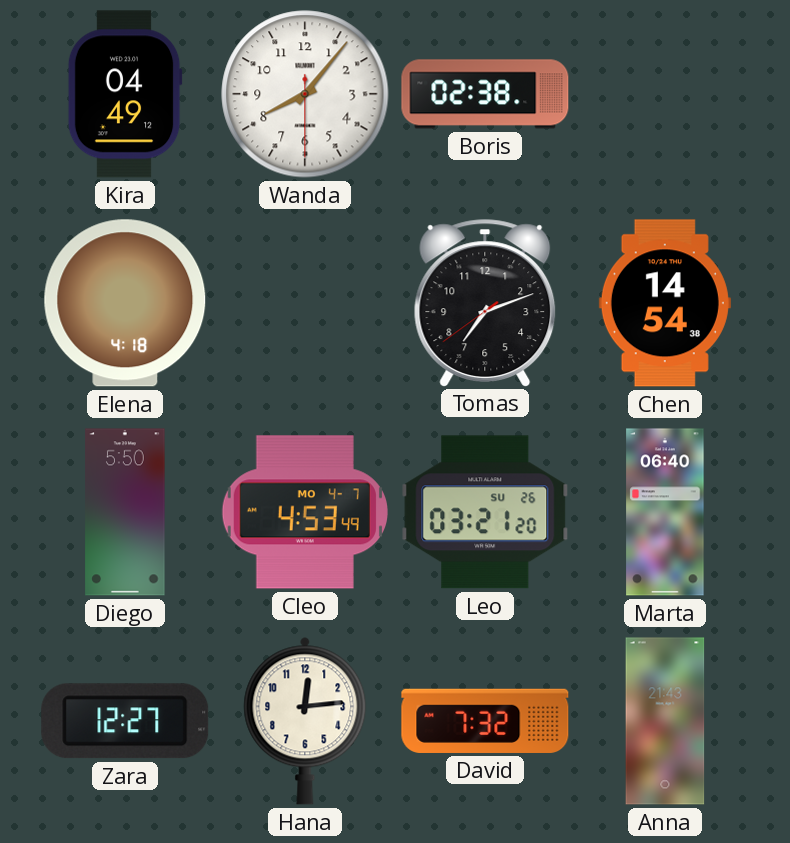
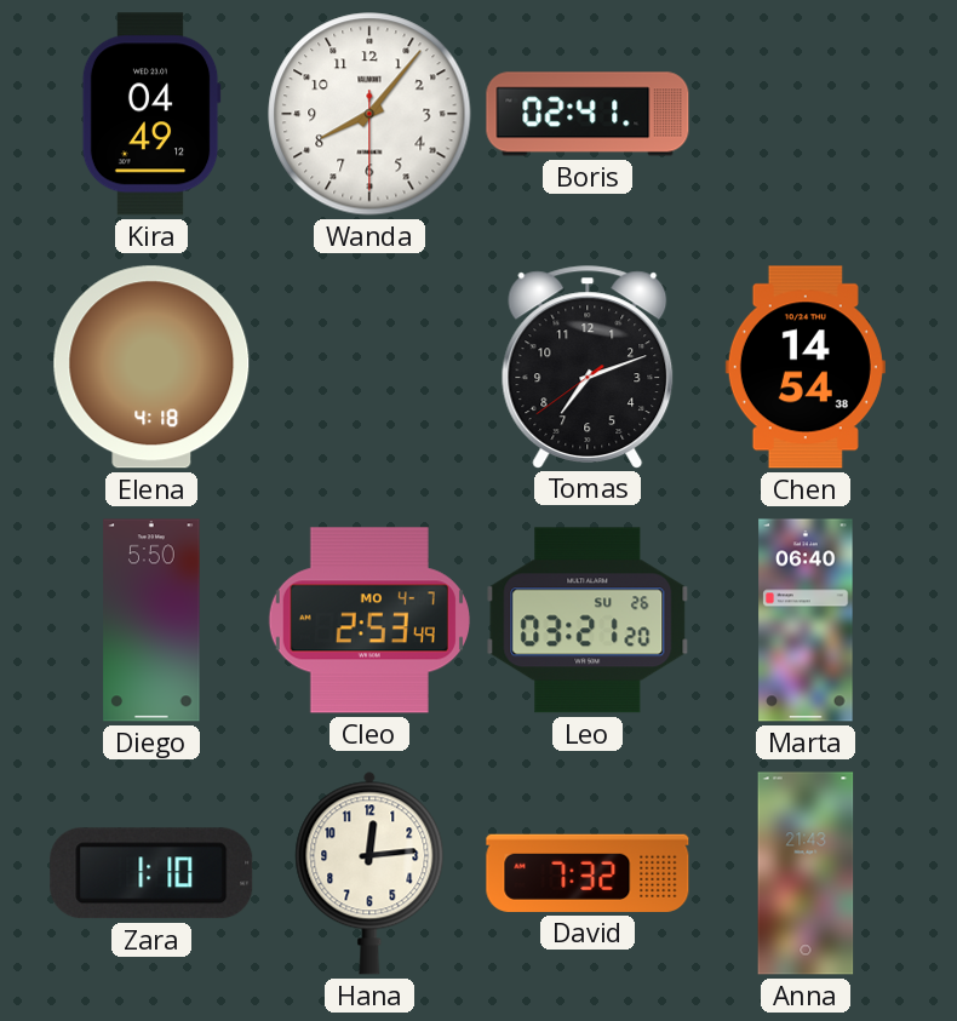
Boris: 02:38 -> 02:41
Cleo: 4:53 -> 2:53
Zara: 12:27 -> 1:10
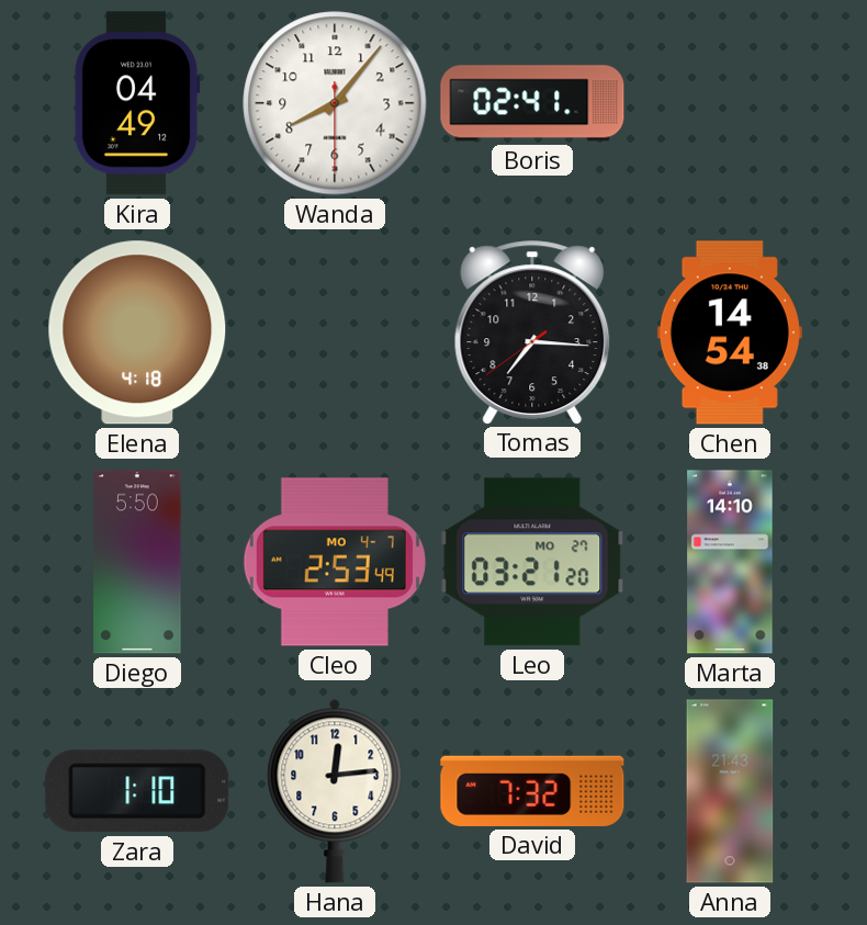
Tomas: 7:11 -> 7:15
Leo date: SU 26 -> MO 27
Marta: 06:40 -> 14:10
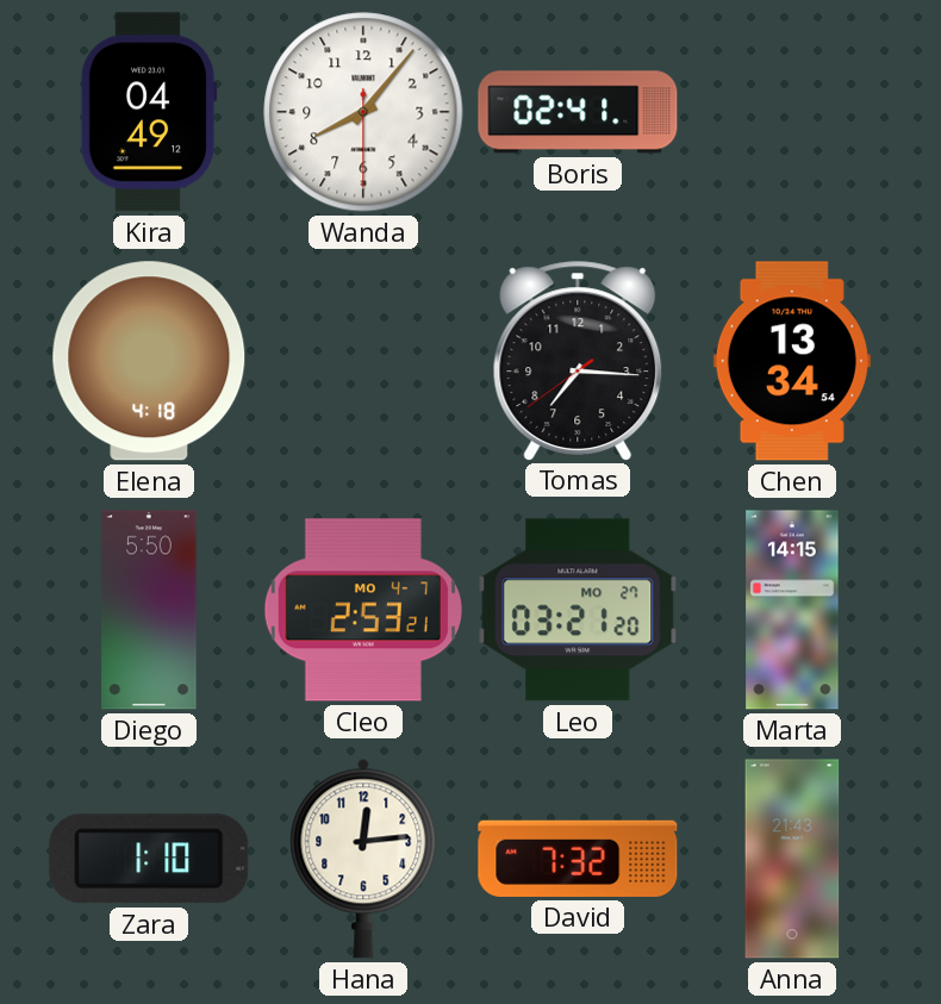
Chen: 14:54 -> 13:34
Cleo: 2:53:49 -> 2:53:21
Marta: 14:10 -> 14:15
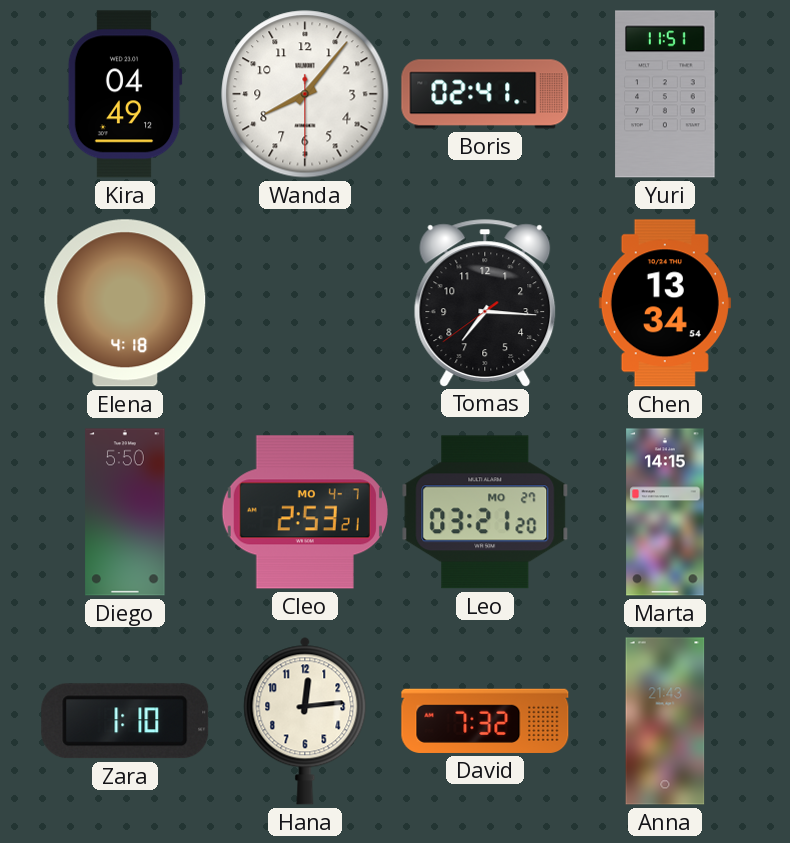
Yuri: none -> 11:51
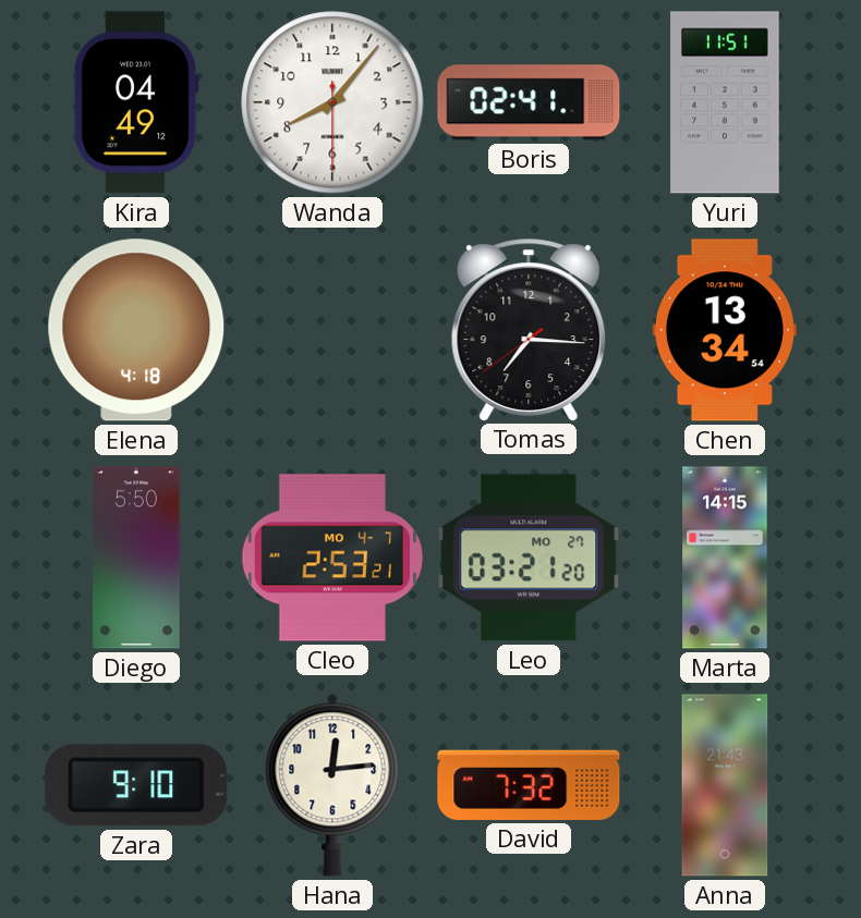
Zara: 1:10 -> 9:10
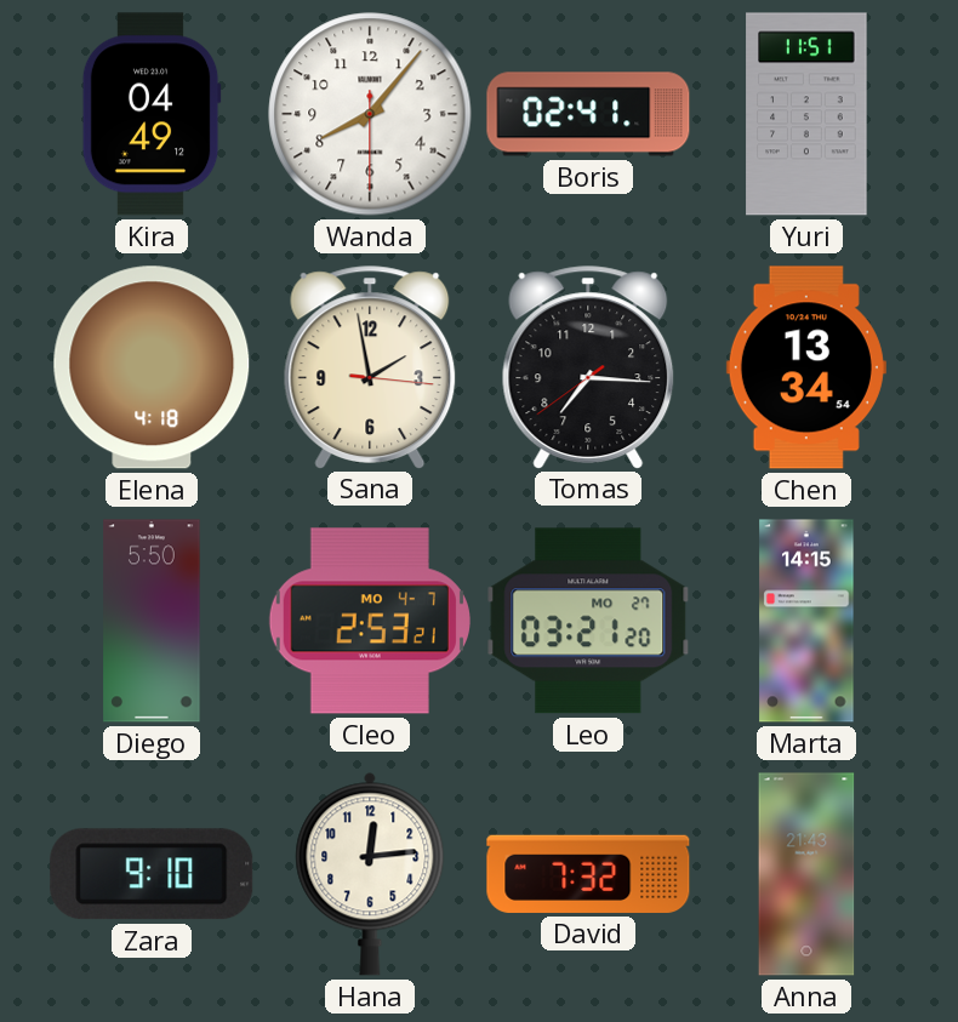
Sana: none -> 1:58
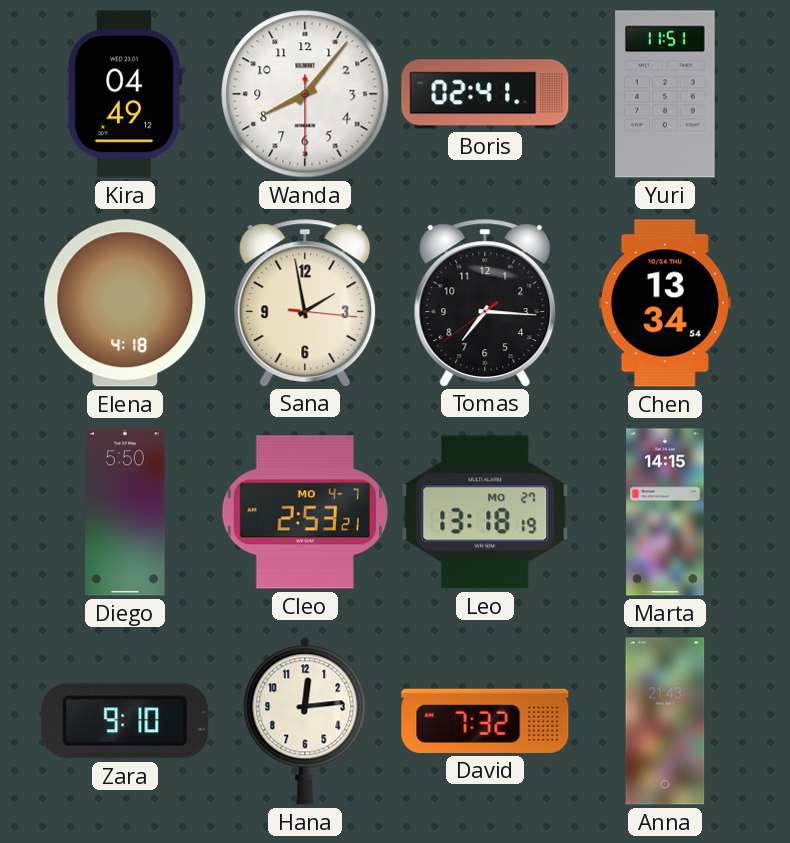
Leo: 03:21 -> 13:18
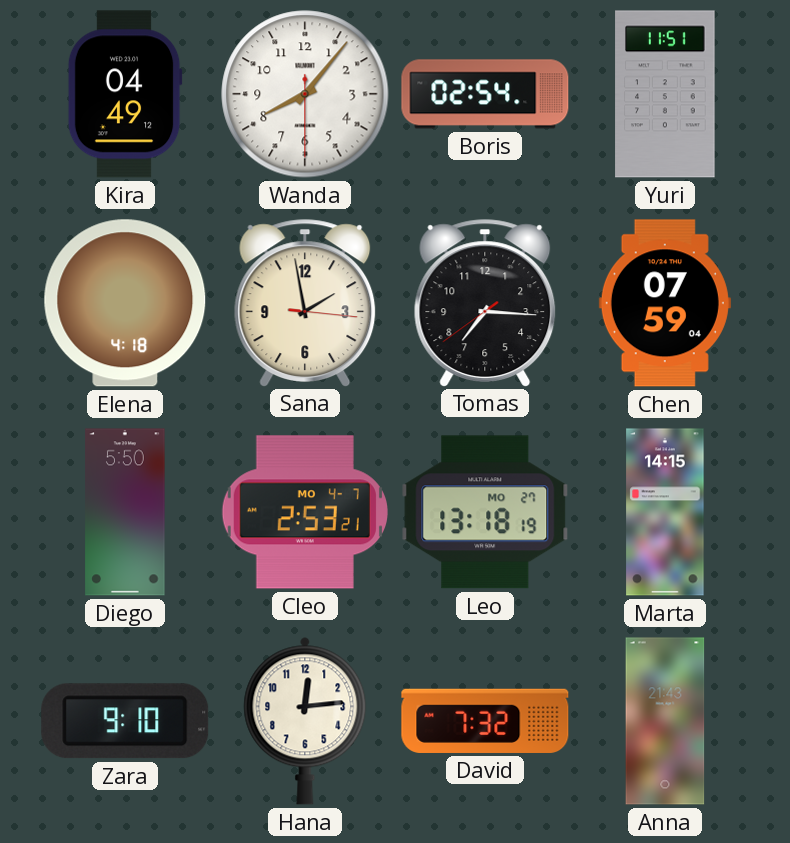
Boris: 02:41 -> 02:54
Chen: 13:34 -> 07:59
